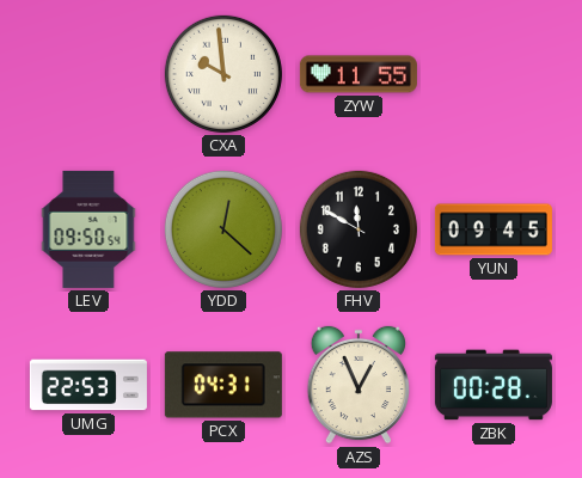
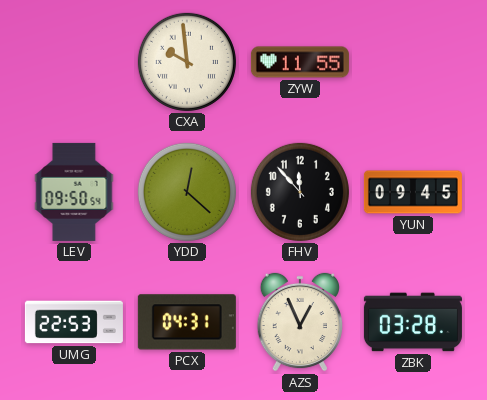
FHV: 11:50 -> 11:53
ZBK: 00:28 -> 03:28
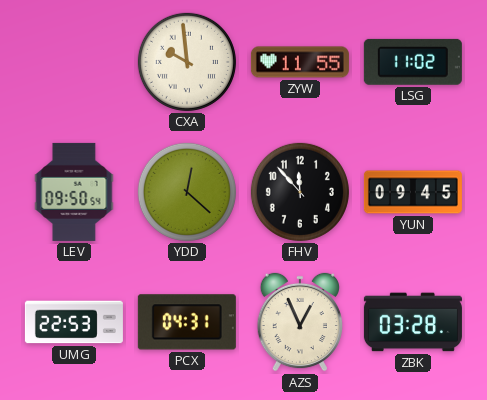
LSG: none -> 11:02
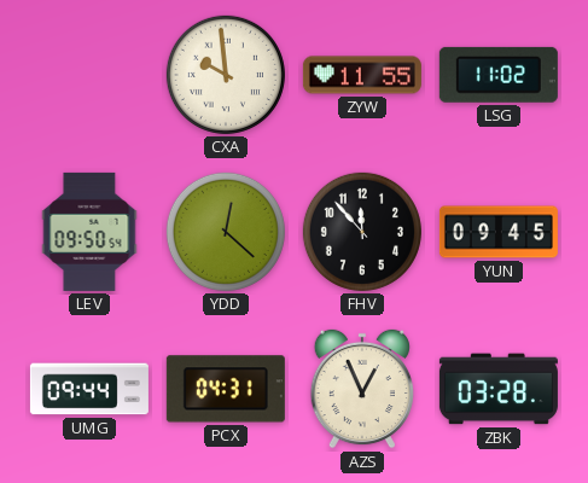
UMG: 22:53 -> 09:44
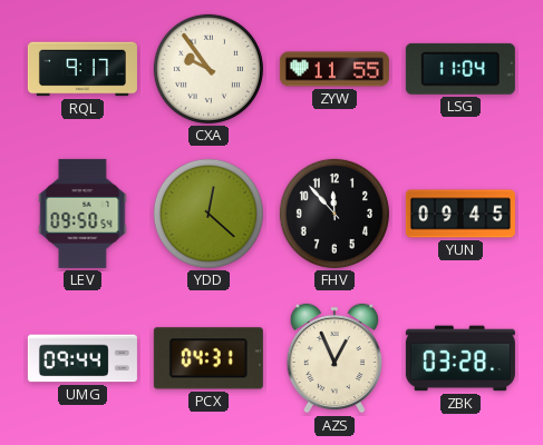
RQL: none -> 9:17
CXA: 9:59 -> 9:54
LSG: 11:02 -> 11:04
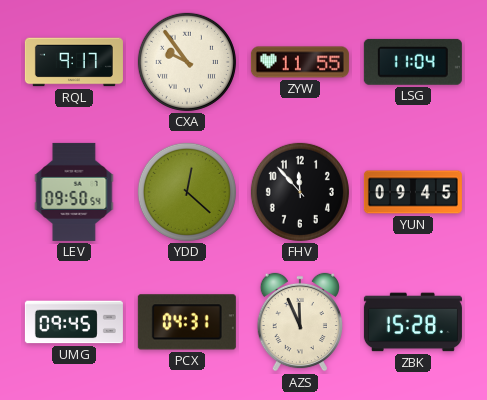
UMG: 09:44 -> 09:45
AZS: 12:56 -> 11:56
ZBK: 03:28 -> 15:28
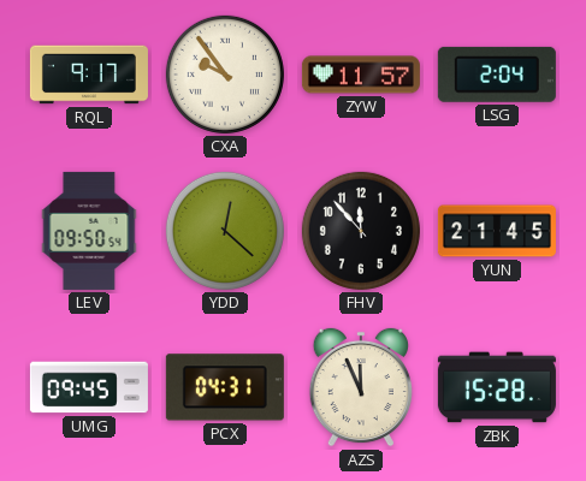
ZYW: 11:55 -> 11:57
LSG: 11:04 -> 2:04
YUN: 09:45 -> 21:45
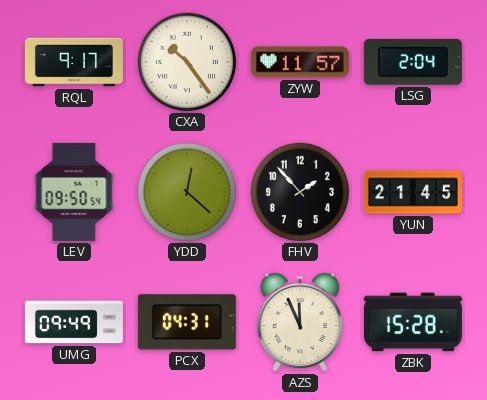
CXA: 9:54 -> 10:24
FHV: 11:53 -> 1:53
UMG: 09:45 -> 09:49
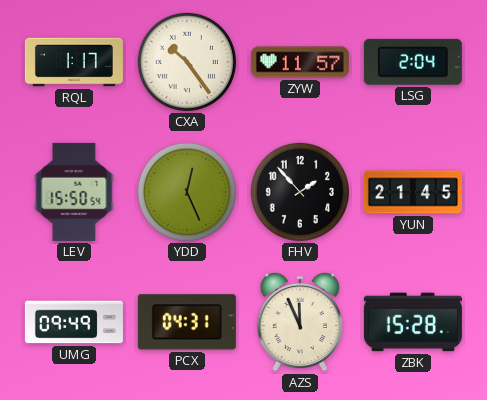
RQL: 9:17 -> 1:17
LEV: 09:50 -> 15:50
YDD: 12:22 -> 12:26
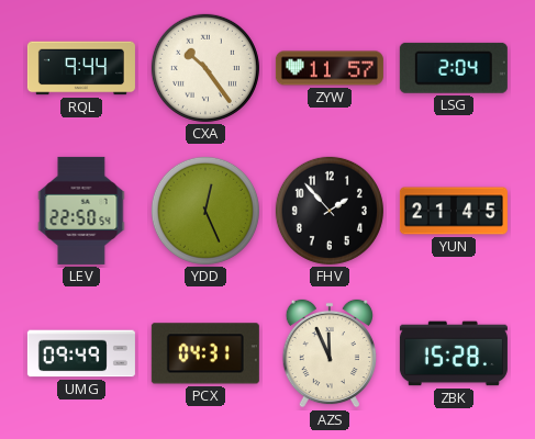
RQL: 1:17 -> 9:44
LEV: 15:50 -> 22:50
